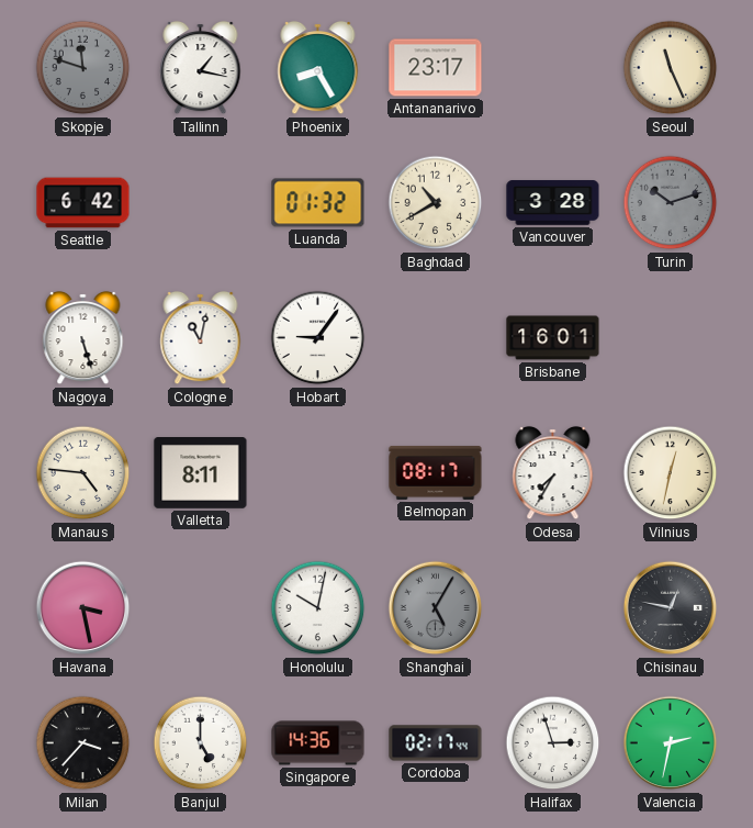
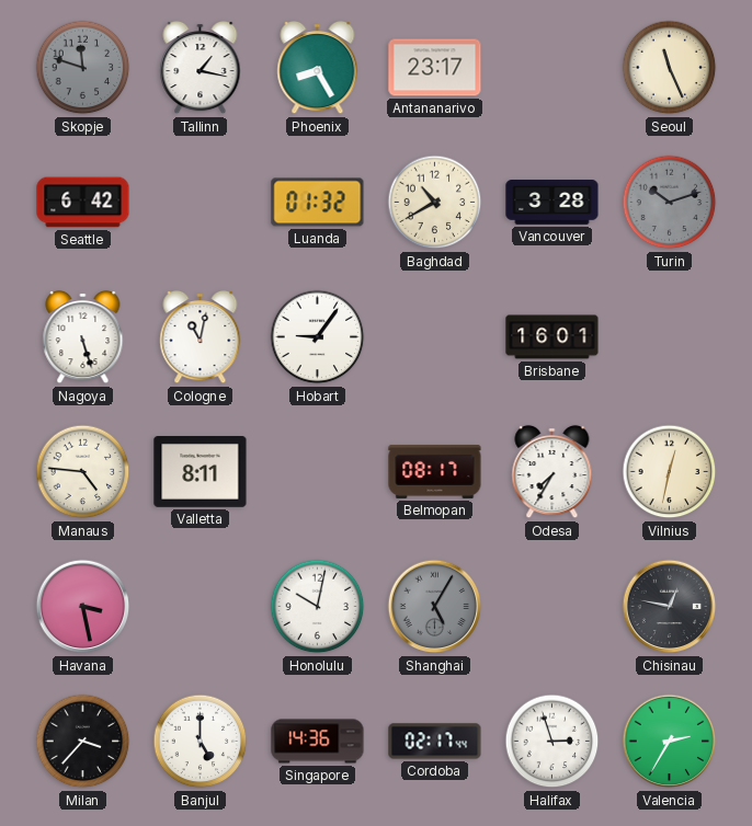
Valencia: 2:32 -> 2:35
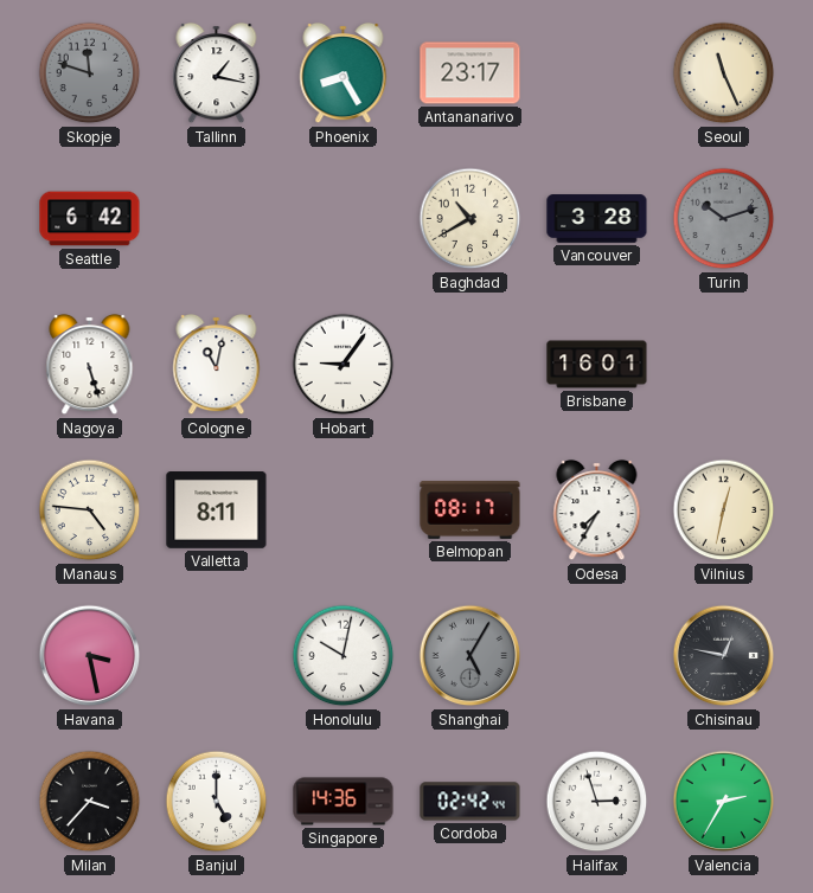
Luanda: 01:32 -> none
Cordoba: 02:17 -> 02:42
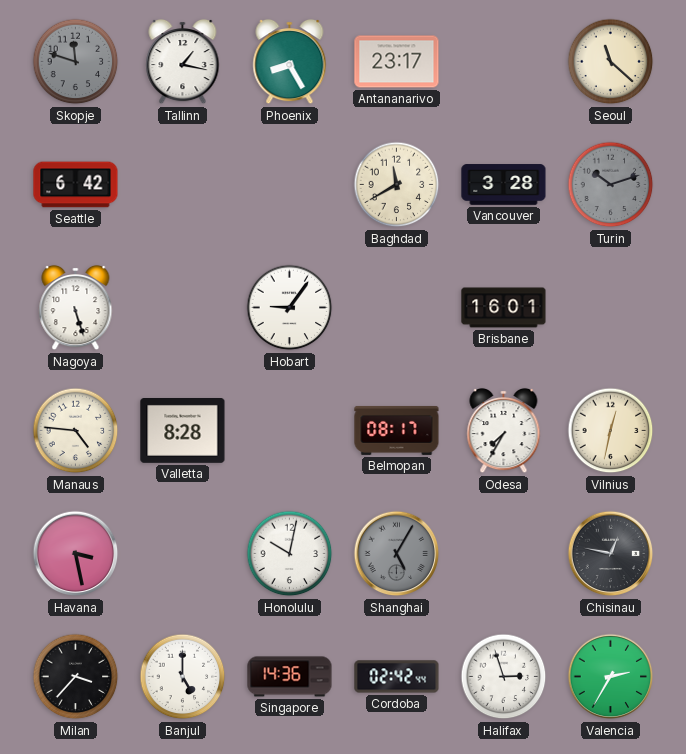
Seoul: 11:26 -> 11:22
Baghdad: 10:40 -> 11:40
Cologne: 11:02 -> none
Valletta: 8:11 -> 8:28
